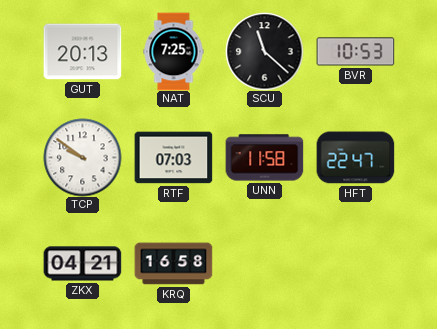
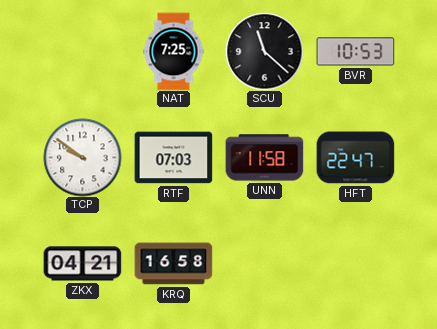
GUT: 20:13 -> none
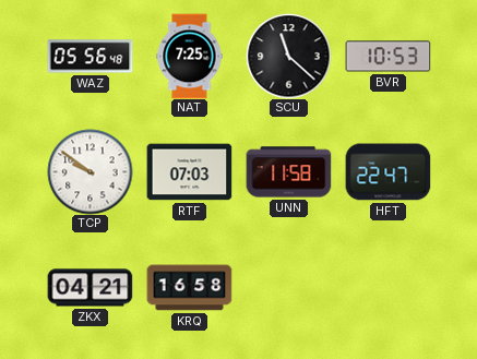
WAZ: none -> 05:56
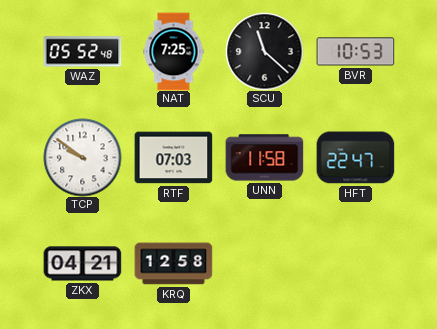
WAZ: 05:56 -> 05:52
KRQ: 16:58 -> 12:58
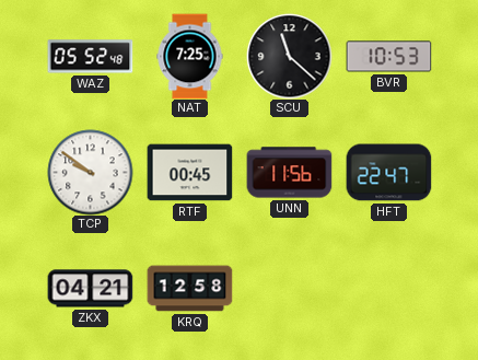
RTF: 07:03 -> 00:45
UNN: 11:58 -> 11:56
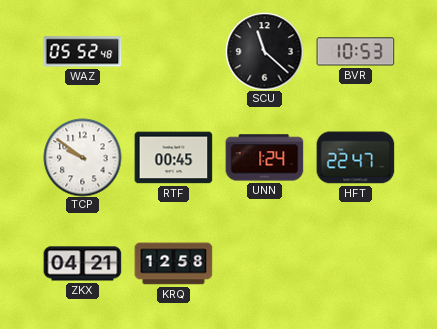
NAT: 7:25 -> none
UNN: 11:56 -> 1:24
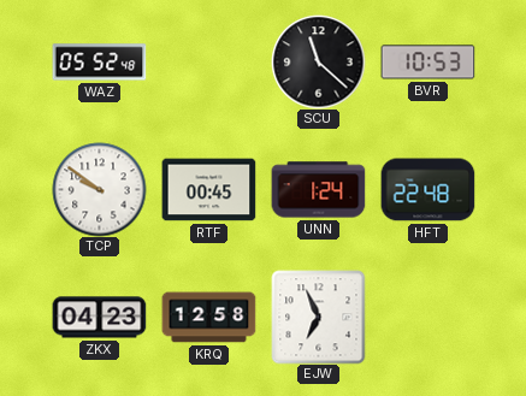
HFT: 22:47 -> 22:48
ZKX: 04:21 -> 04:23
EJW: none -> 6:56
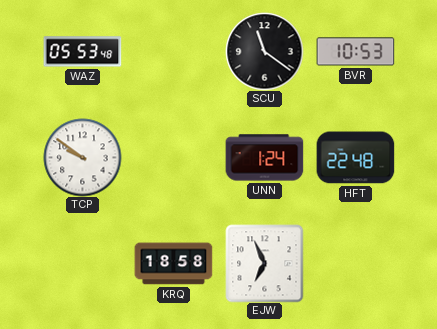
WAZ: 05:52 -> 05:53
SCU: 11:22 -> 11:21
RTF: 00:45 -> none
ZKX: 04:23 -> none
KRQ: 12:58 -> 18:58
